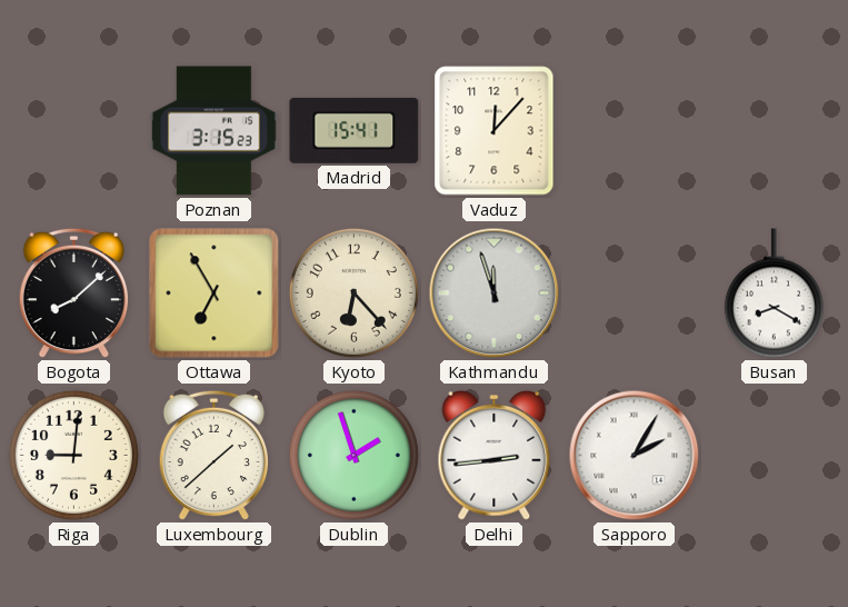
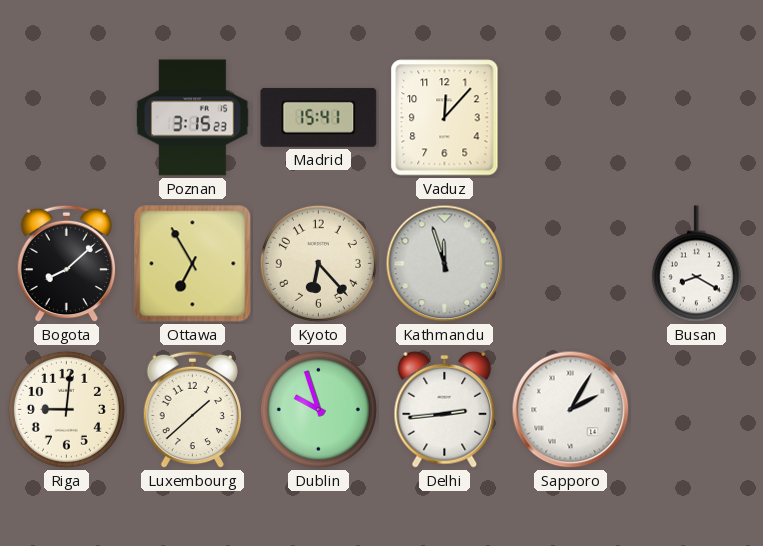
Dublin: 1:57 -> 9:57
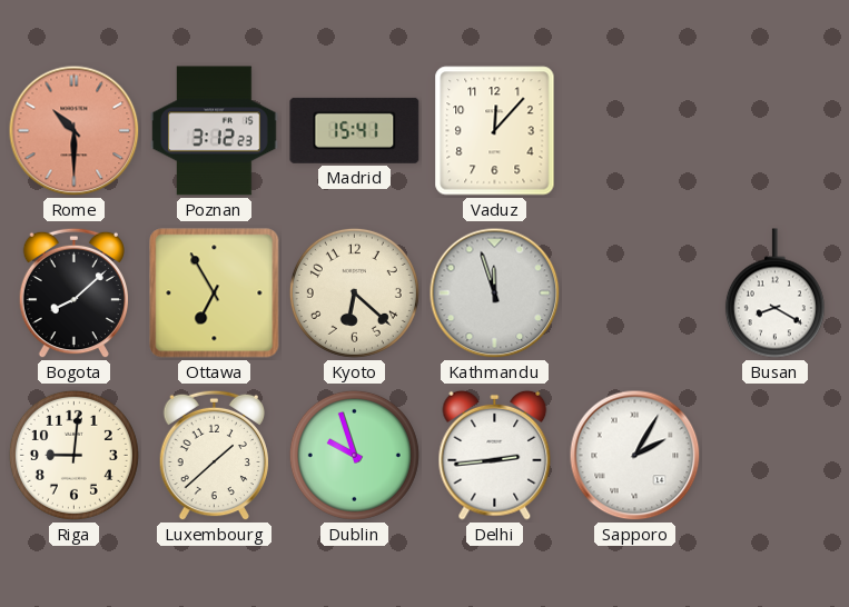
Rome: none -> 10:30
Poznan: 3:15 -> 3:12
Kyoto: 6:23 -> 6:22
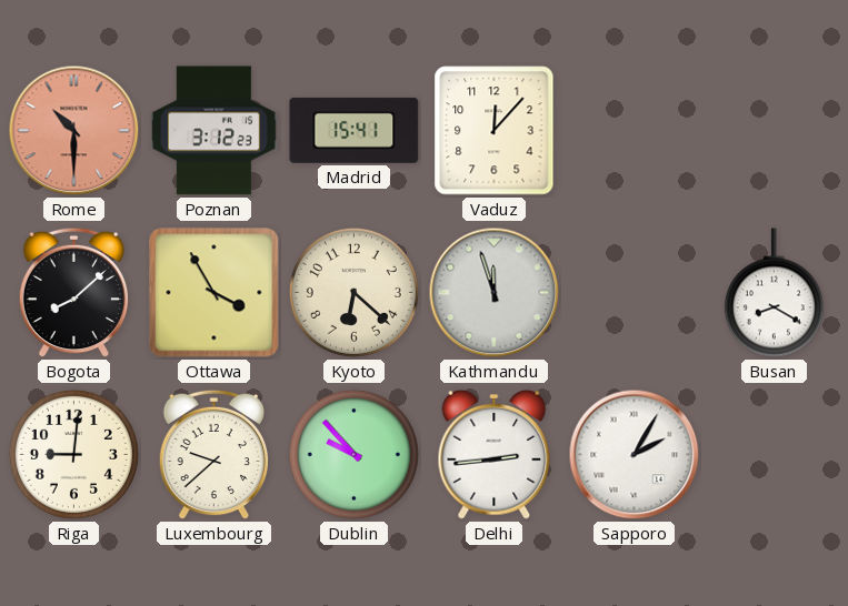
Ottawa: 6:55 -> 3:55
Luxembourg: 1:38 -> 9:38
Dublin: 9:57 -> 9:53
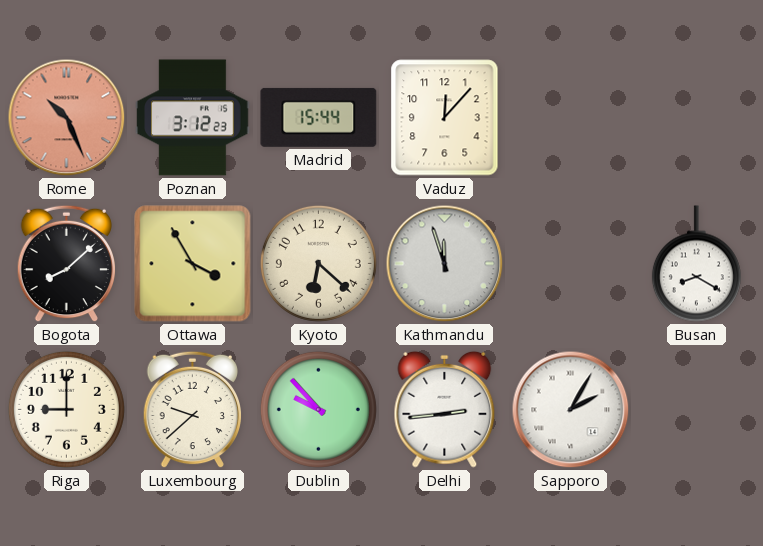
Rome: 10:30 -> 10:26
Madrid: 15:41 -> 15:44
Riga: 9:01 -> 9:00
